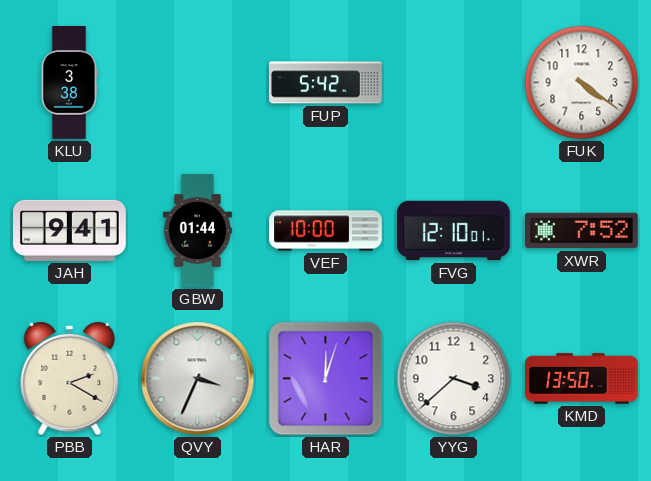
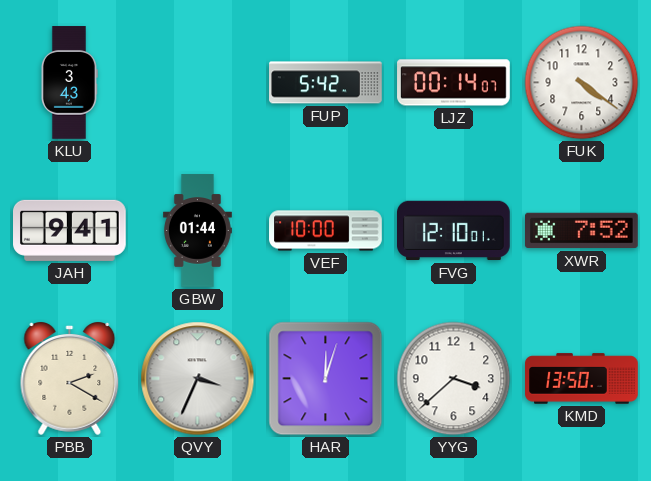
KLU: 3:38 -> 3:43
LJZ: none -> 00:14
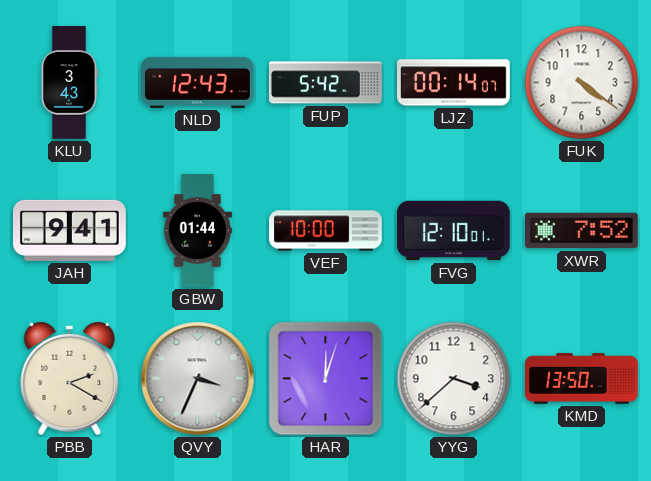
NLD: none -> 12:43
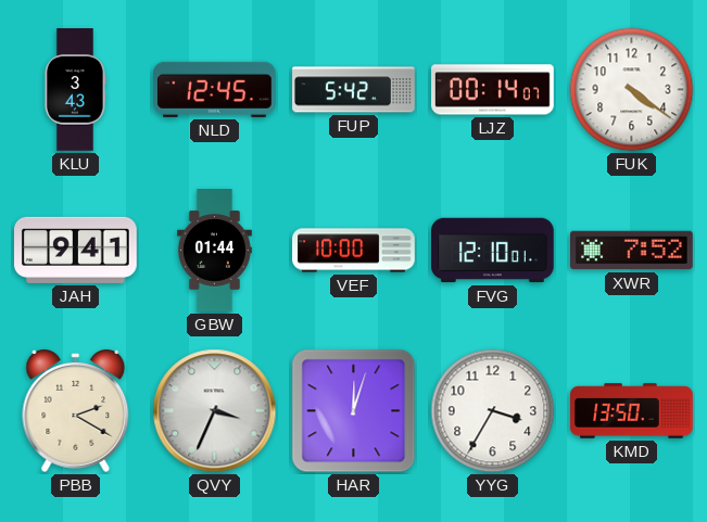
NLD: 12:43 -> 12:45
YYG: 3:38 -> 3:35
